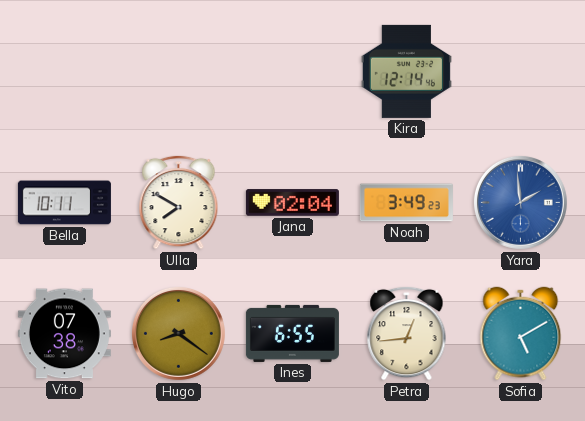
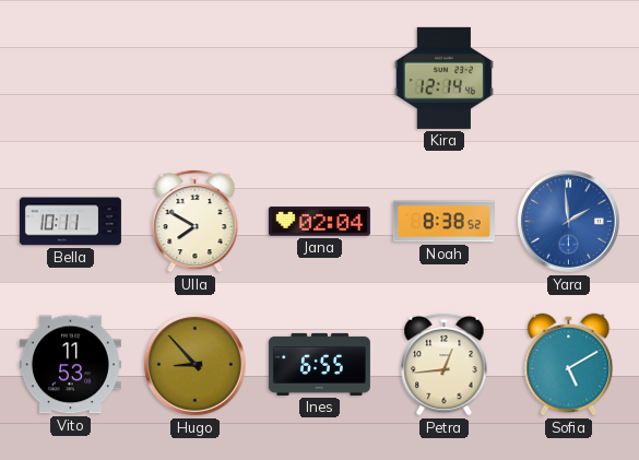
Noah: 3:49 -> 8:38
Vito: 07:38 -> 11:53
Hugo: 8:21 -> 8:53
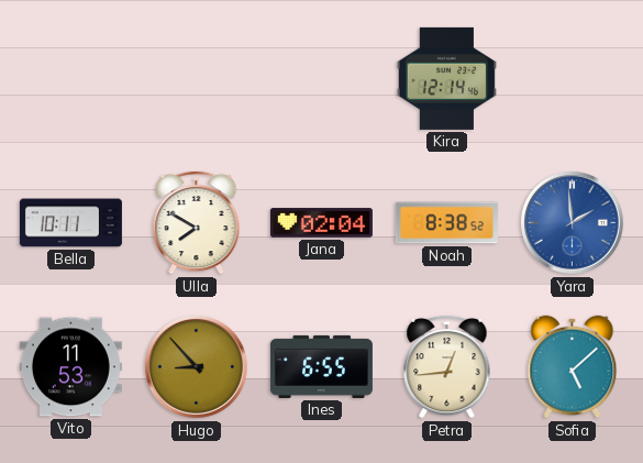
Sofia: 5:10 -> 5:08
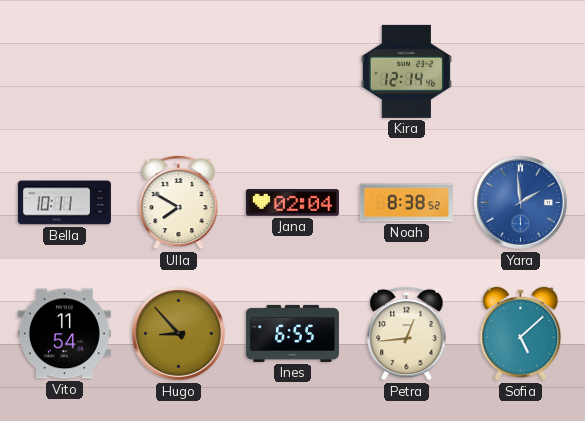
Vito: 11:53 -> 11:54
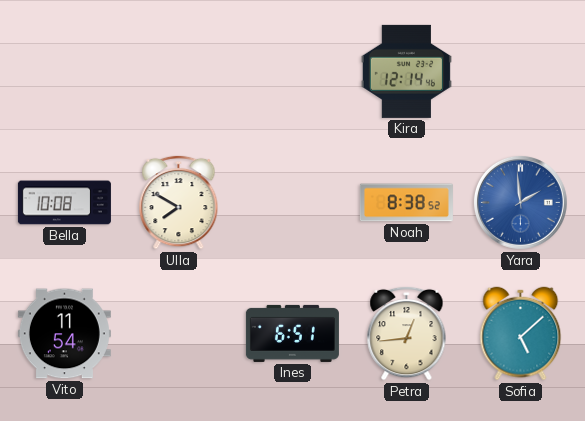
Bella: 10:11 -> 10:08
Jana: 02:04 -> none
Hugo: 8:53 -> none
Ines: 6:55 -> 6:51
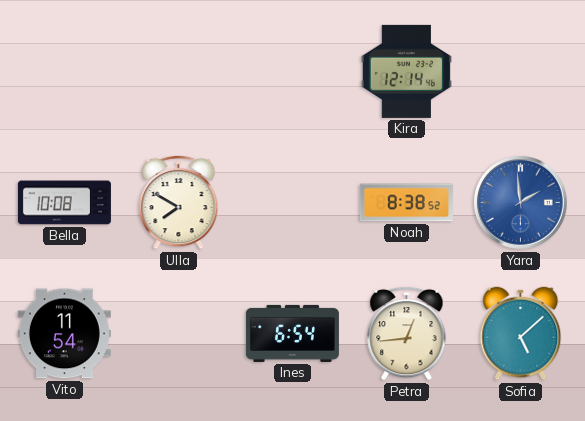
Ines: 6:51 -> 6:54
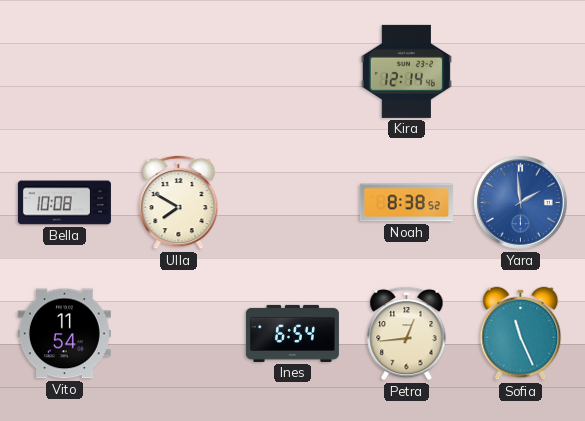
Sofia: 5:08 -> 11:26
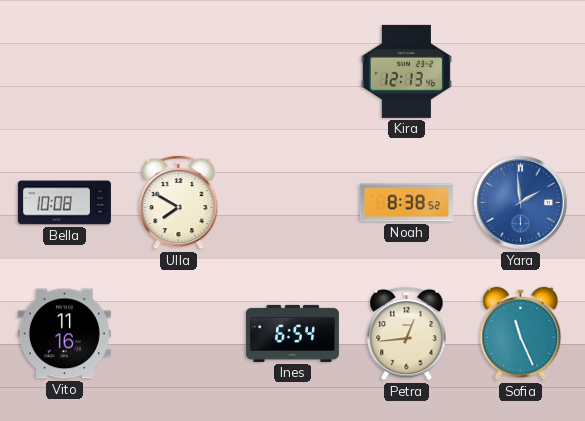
Kira: 12:14 -> 12:13
Vito: 11:54 -> 11:16
